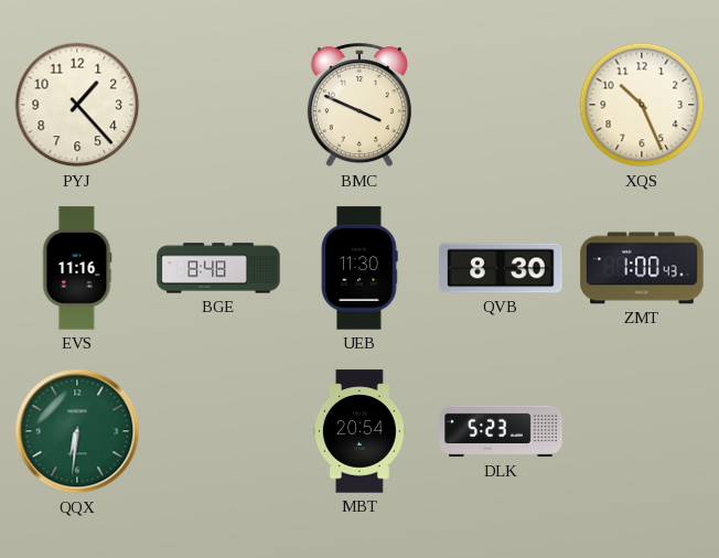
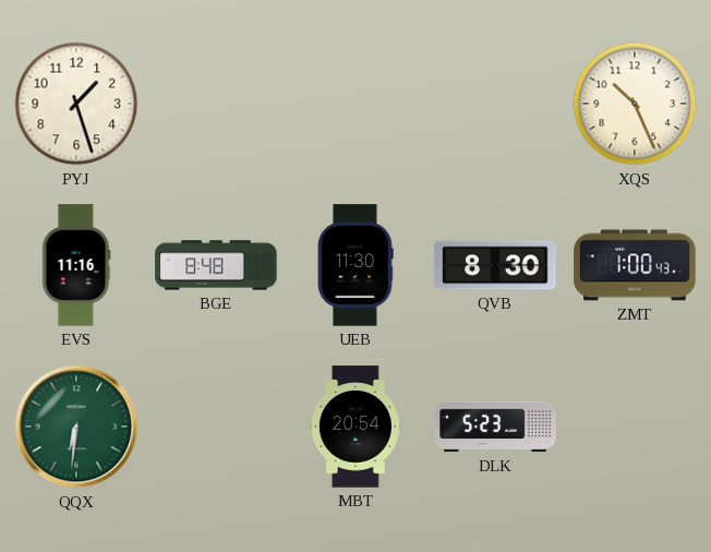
PYJ: 1:23 -> 1:27
BMC: 3:49 -> none
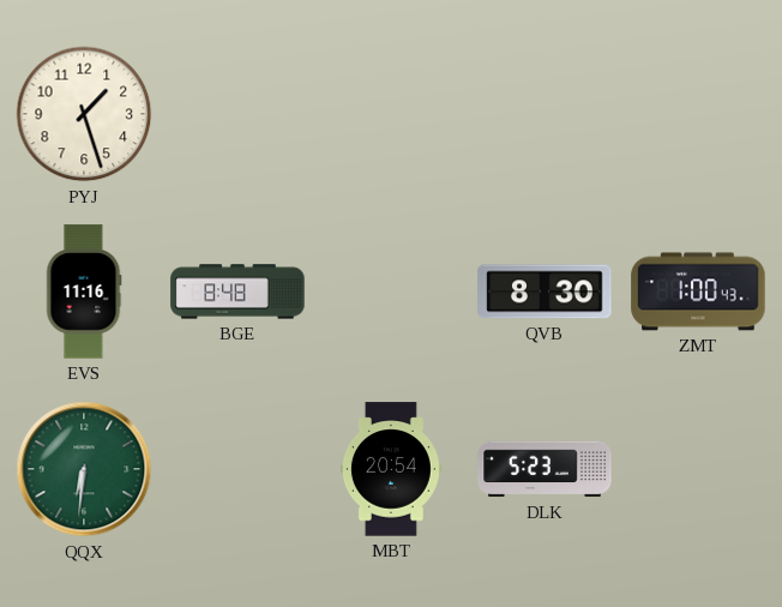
XQS: 10:26 -> none
UEB: 11:30 -> none
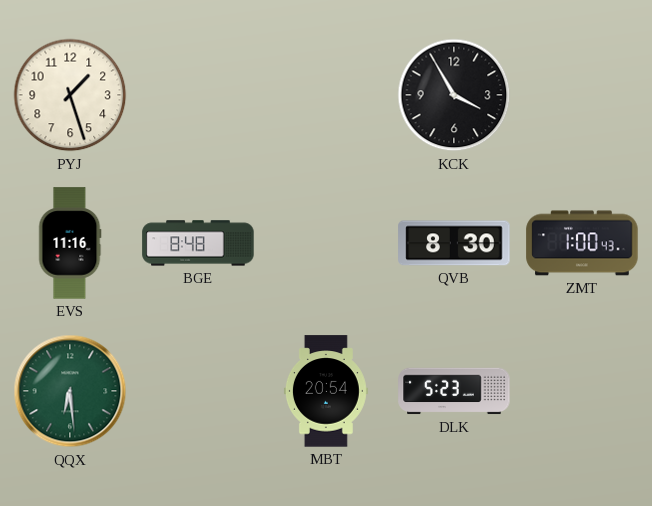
KCK: none -> 3:55
QQX: 6:31 -> 6:29
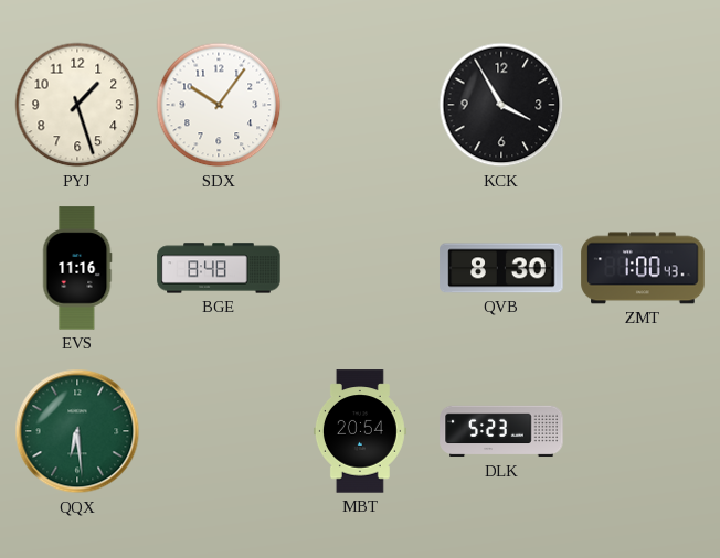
SDX: none -> 10:06
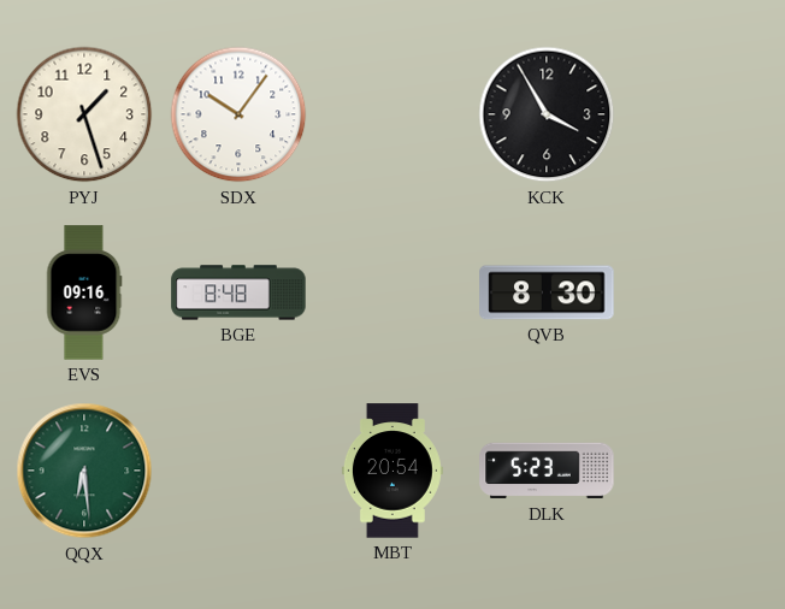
EVS: 11:16 -> 09:16
ZMT: 1:00 -> none
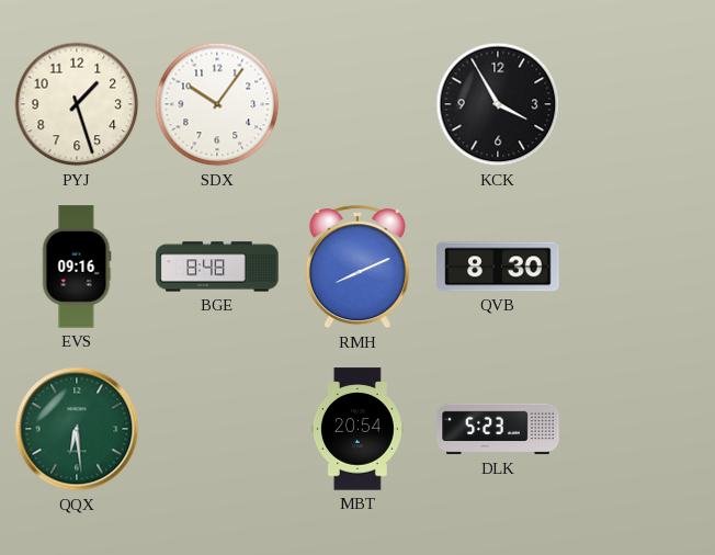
RMH: none -> 8:11
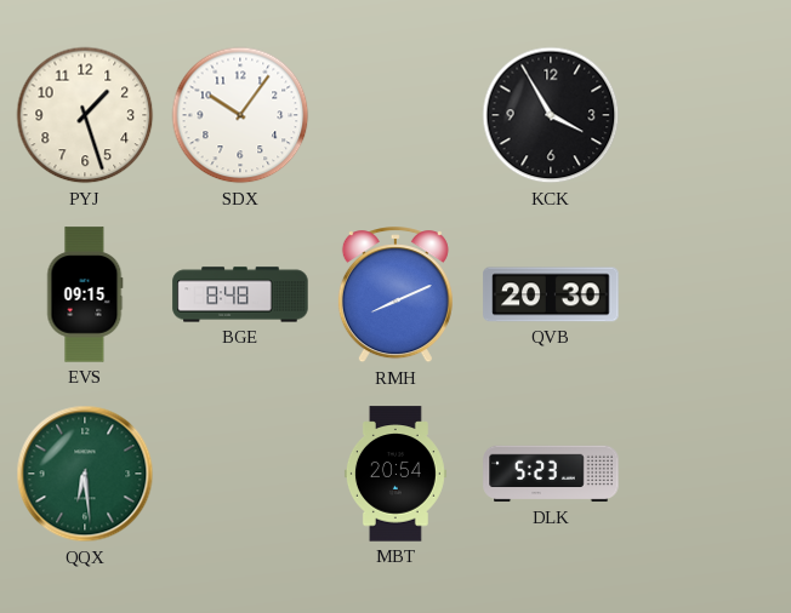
EVS: 09:16 -> 09:15
QVB: 8:30 -> 20:30
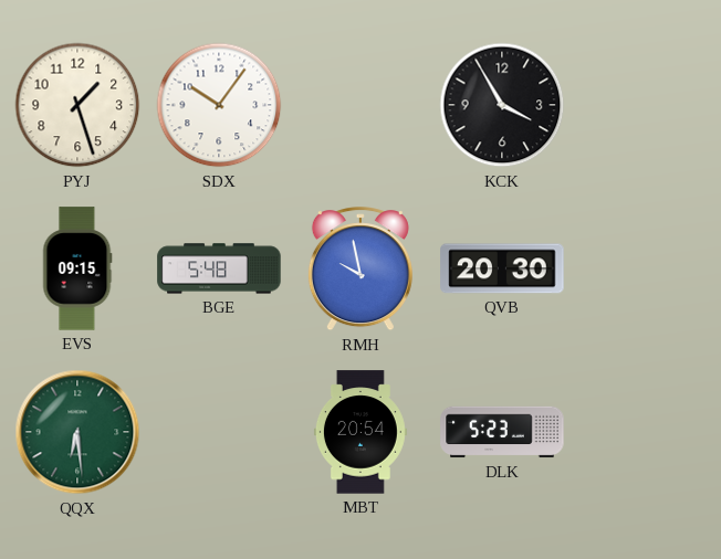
BGE: 8:48 -> 5:48
RMH: 8:11 -> 9:58
